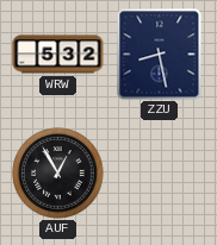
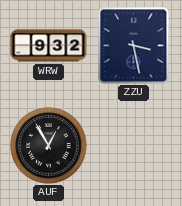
WRW: 5:32 -> 9:32
ZZU: 8:28 -> 3:28
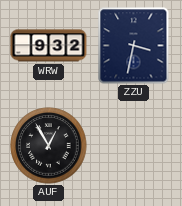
ZZU: 3:28 -> 3:32
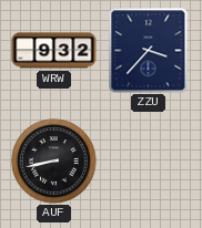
ZZU: 3:32 -> 3:37
AUF: 12:55 -> 8:43
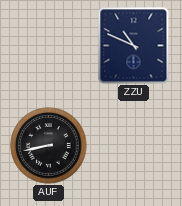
WRW: 9:32 -> none
ZZU: 3:37 -> 10:49
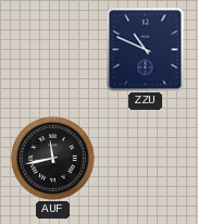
AUF: 8:43 -> 11:43
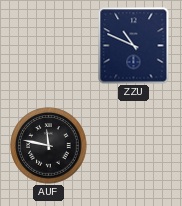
AUF: 11:43 -> 11:47
